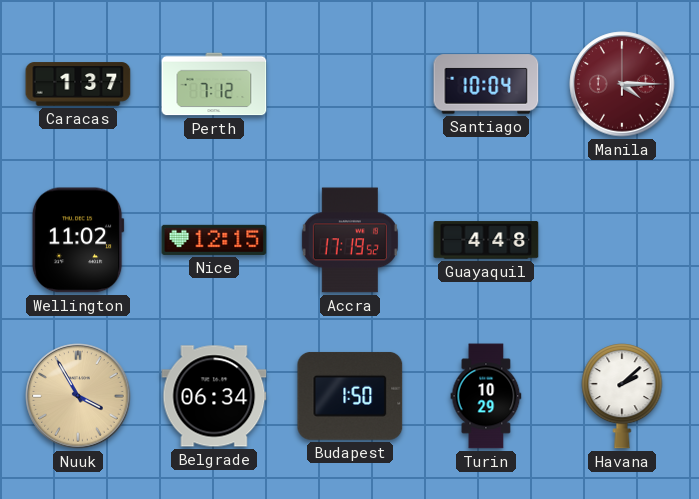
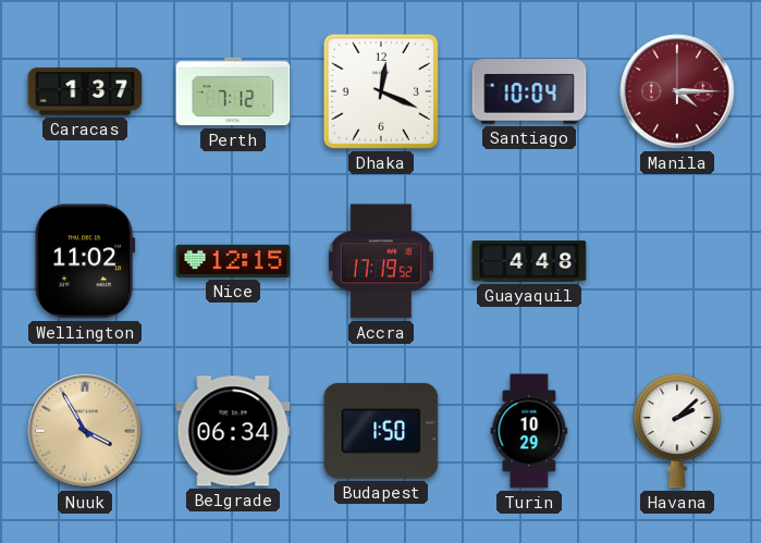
Dhaka: none -> 12:19
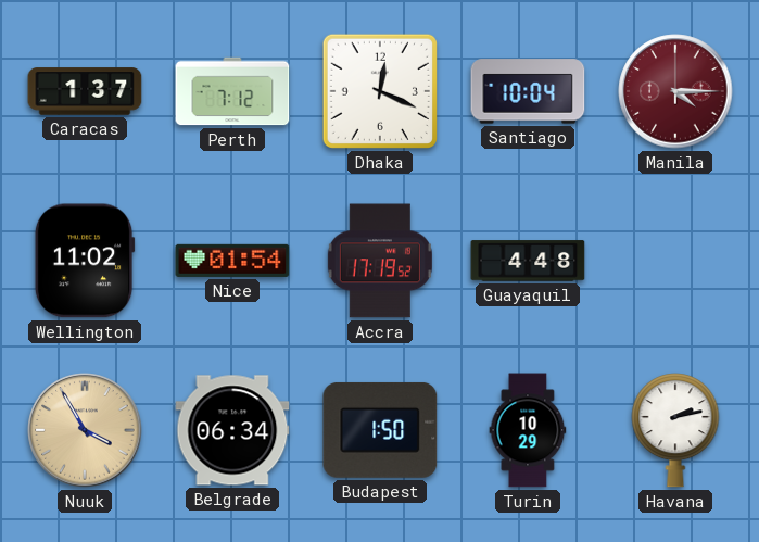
Nice: 12:15 -> 01:54
Havana: 2:08 -> 2:13
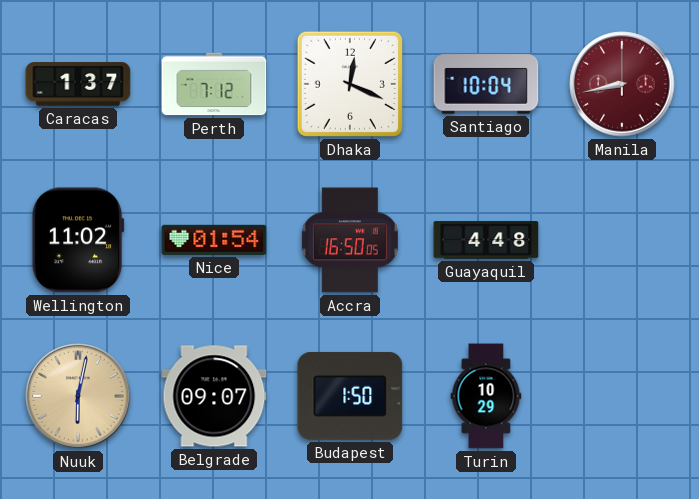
Manila: 4:15 -> 8:43
Accra: 17:19 -> 16:50
Nuuk: 3:55 -> 6:02
Belgrade: 06:34 -> 09:07
Havana: 2:13 -> none
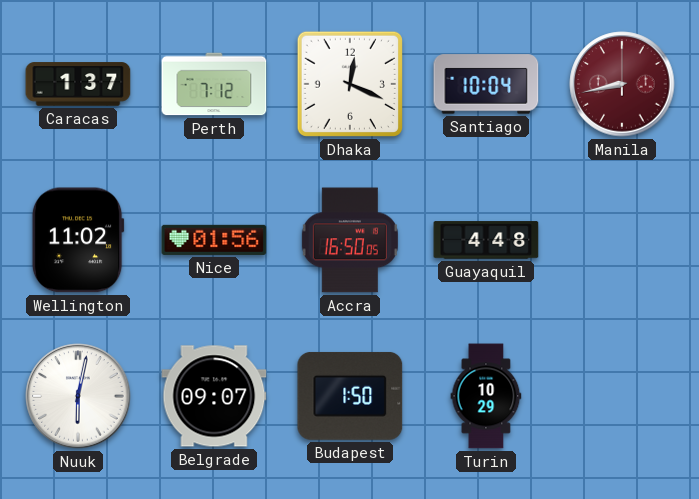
Nice: 01:54 -> 01:56
Nuuk dial: champagne -> white
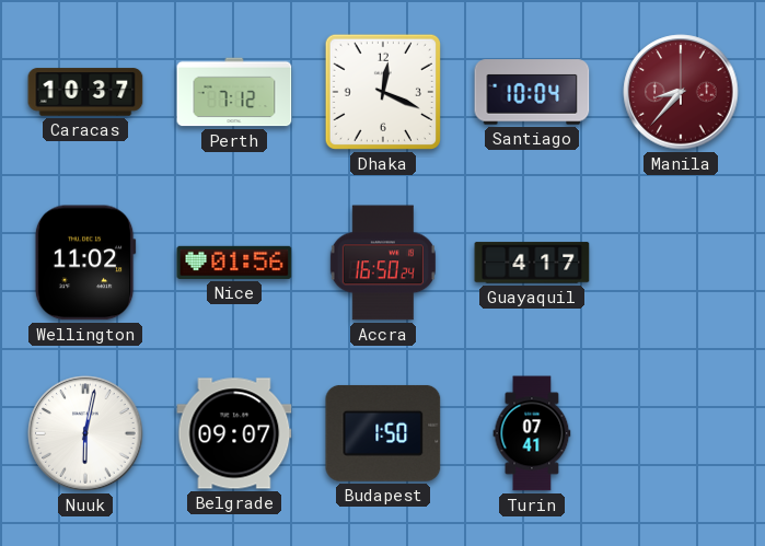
Caracas: 1:37 -> 10:37
Manila: 8:43 -> 8:37
Accra: 16:50:05 -> 16:50:24
Guayaquil: 4:48 -> 4:17
Turin: 10:29 -> 07:41
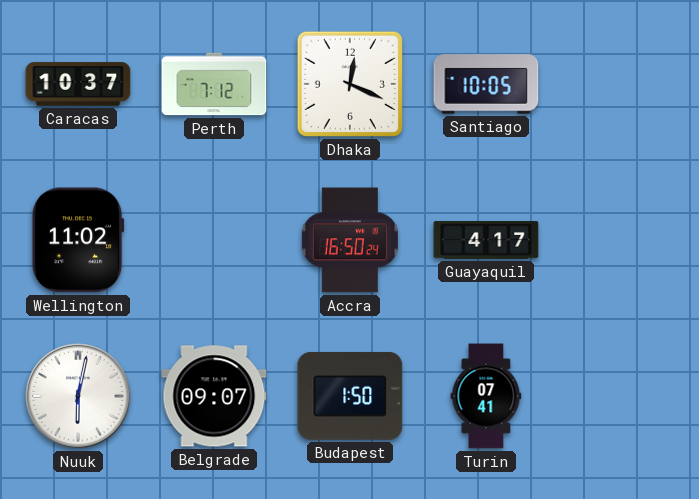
Santiago: 10:04 -> 10:05
Manila: 8:37 -> none
Nice: 01:56 -> none
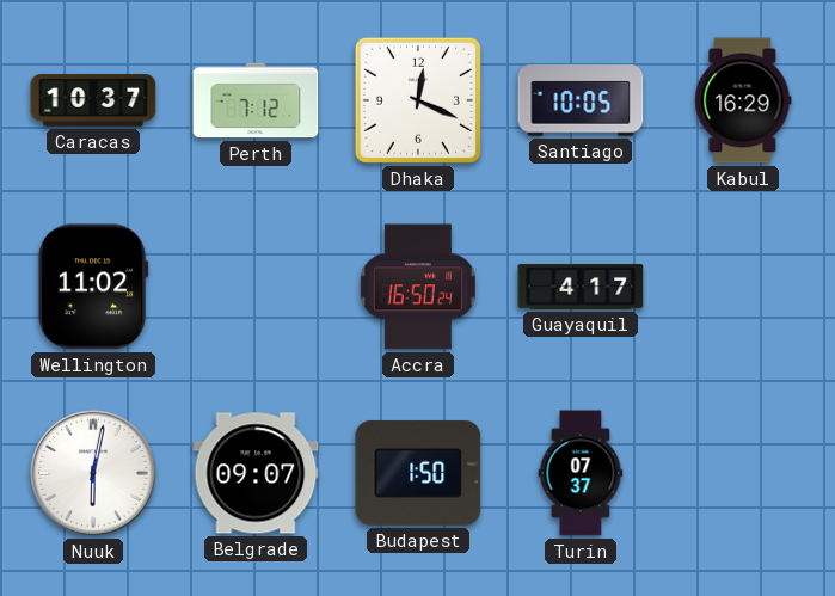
Kabul: none -> 16:29
Turin: 07:41 -> 07:37
